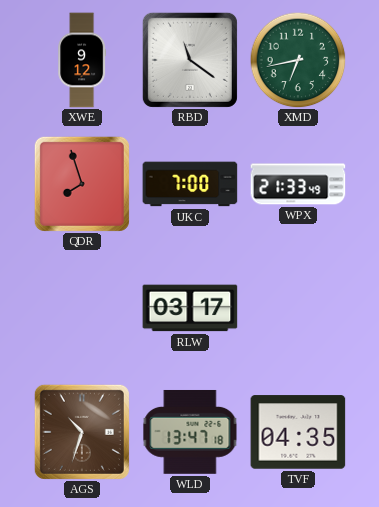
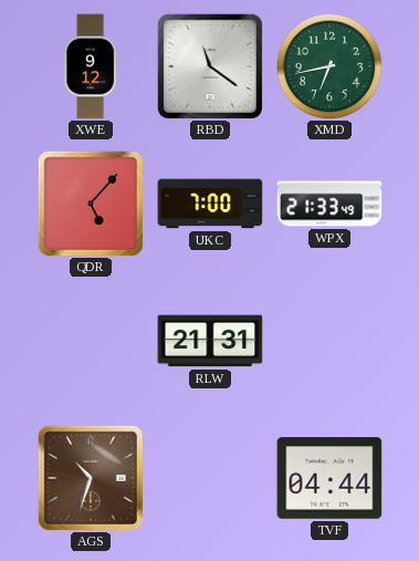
QDR: 7:57 -> 5:07
RLW: 03:17 -> 21:31
WLD: 13:47 -> none
TVF: 04:35 -> 04:44
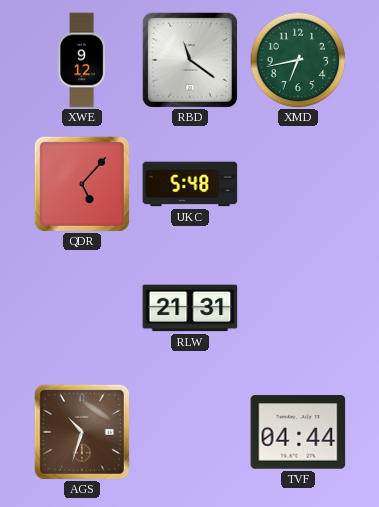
UKC: 7:00 -> 5:48
WPX: 21:33 -> none
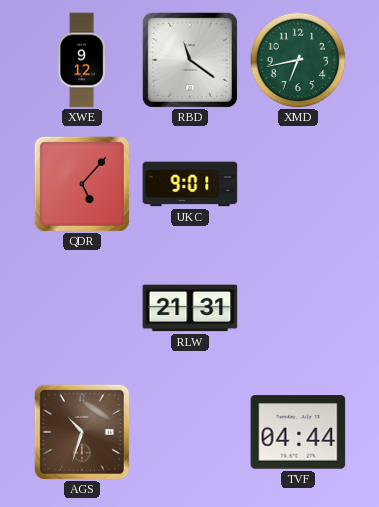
UKC: 5:48 -> 9:01
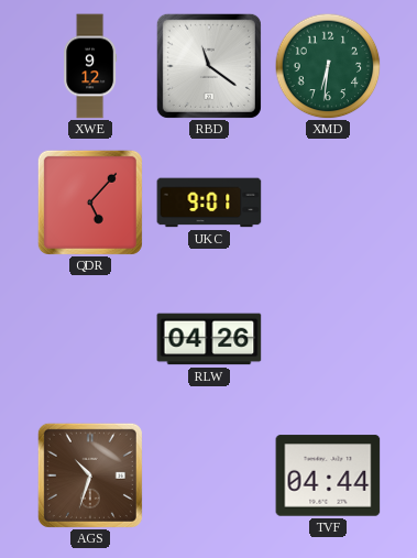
XMD: 6:43 -> 6:31
RLW: 21:31 -> 04:26
